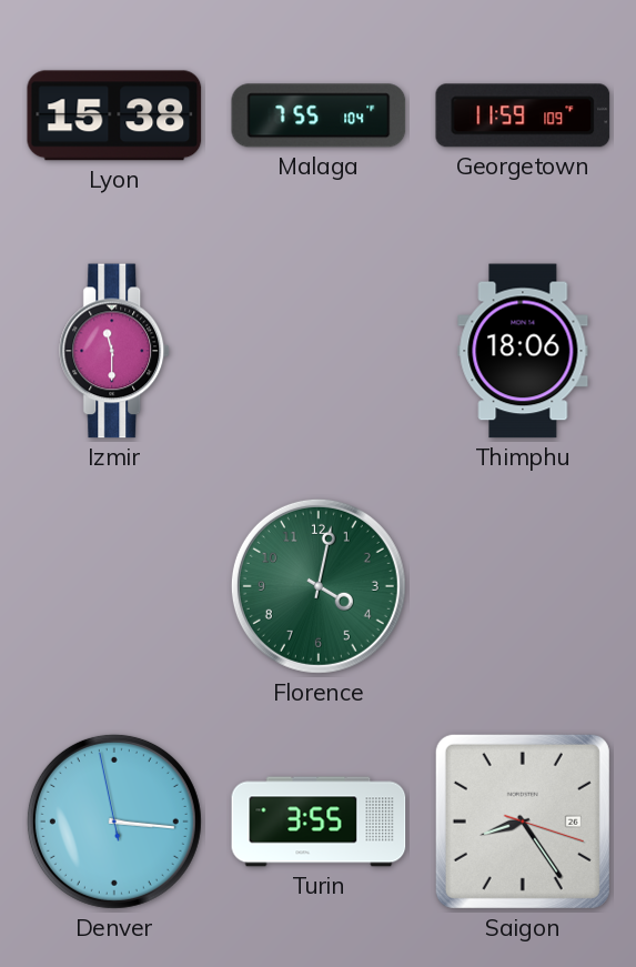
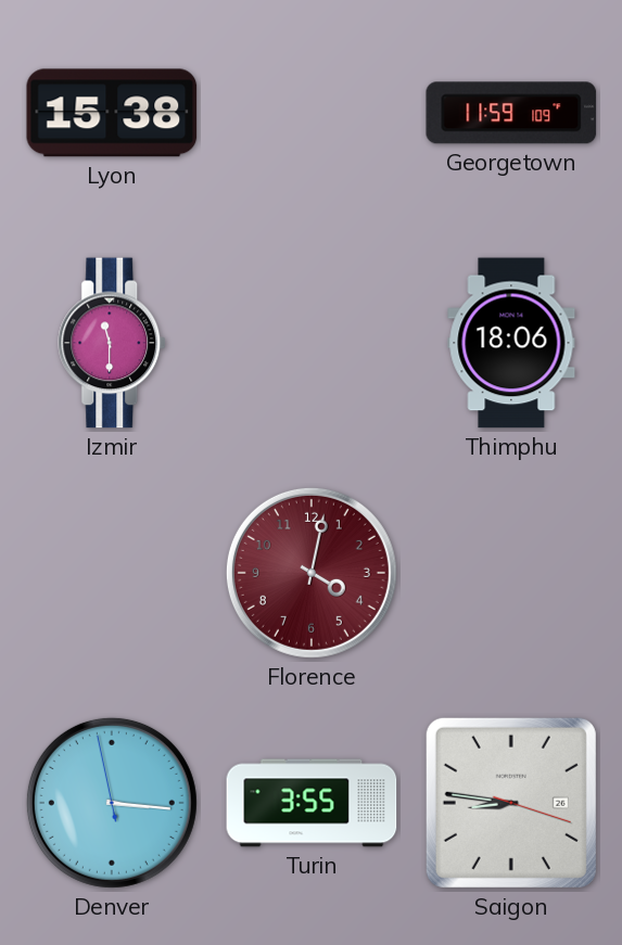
Malaga: 7:55 -> none
Florence dial: green -> burgundy
Saigon: 8:24 -> 8:46
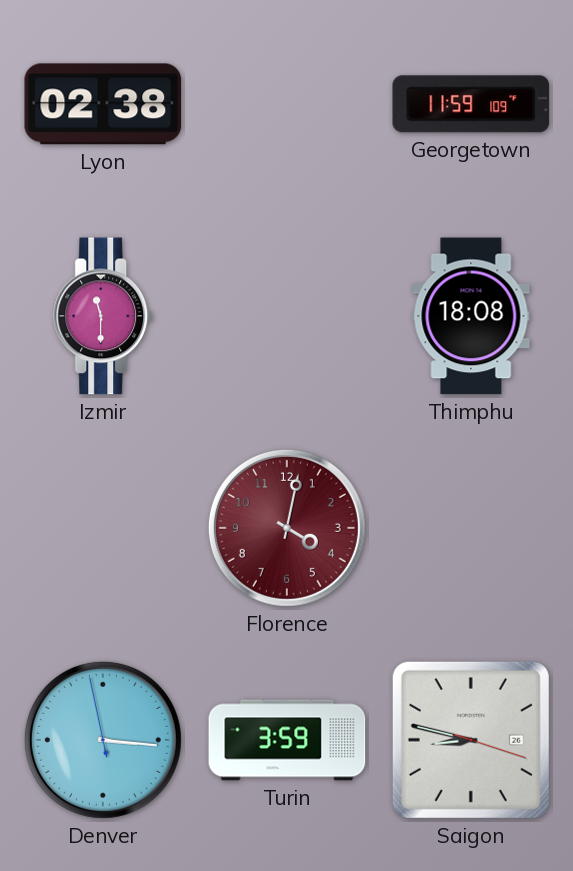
Lyon: 15:38 -> 02:38
Thimphu: 18:06 -> 18:08
Turin: 3:55 -> 3:59
Saigon: 8:46 -> 8:47
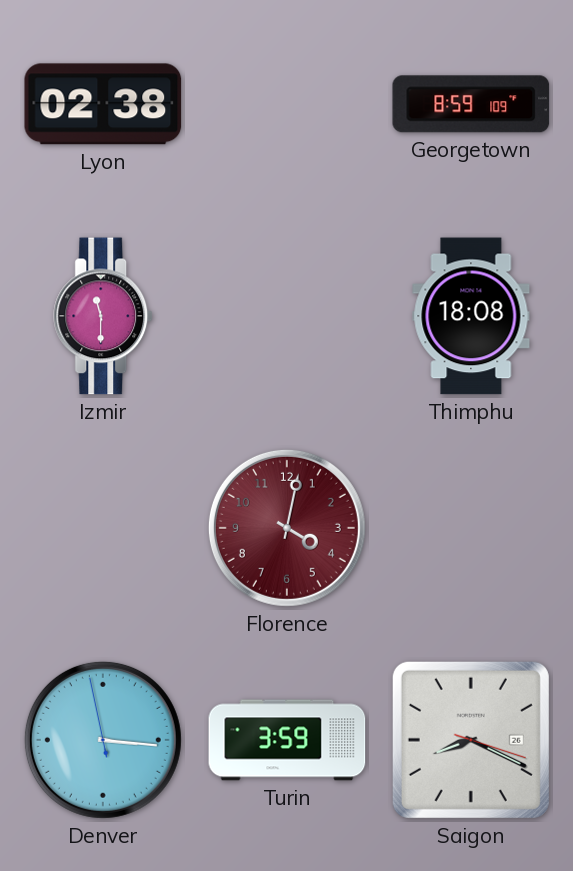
Georgetown: 11:59 -> 8:59
Saigon: 8:47 -> 8:19
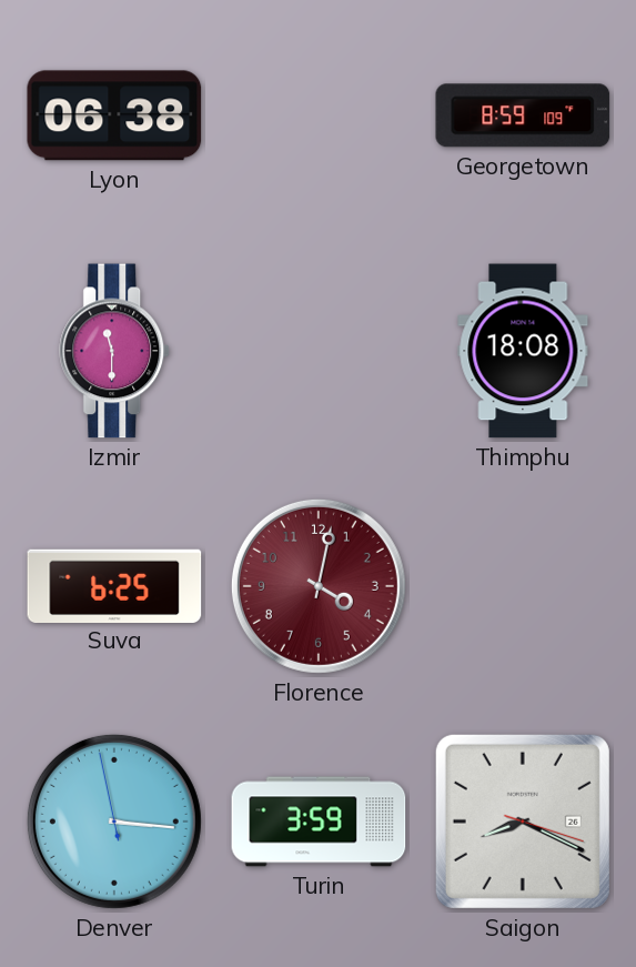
Lyon: 02:38 -> 06:38
Suva: none -> 6:25
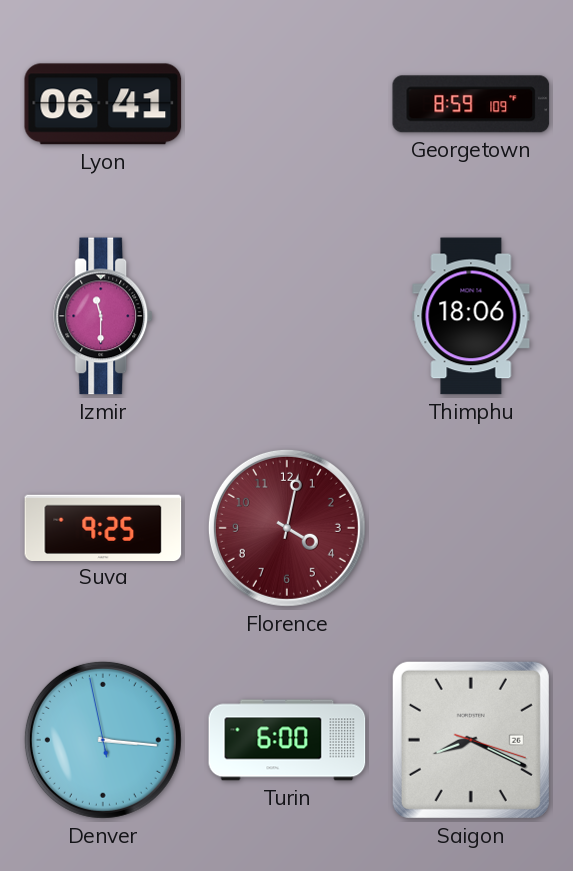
Lyon: 06:38 -> 06:41
Thimphu: 18:08 -> 18:06
Suva: 6:25 -> 9:25
Turin: 3:59 -> 6:00
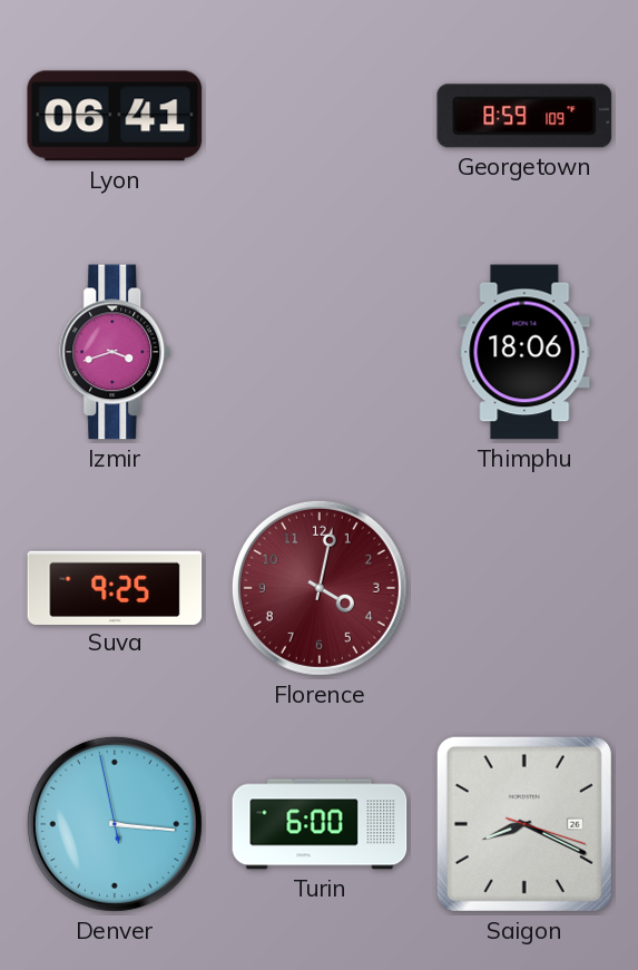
Izmir: 11:30 -> 3:42
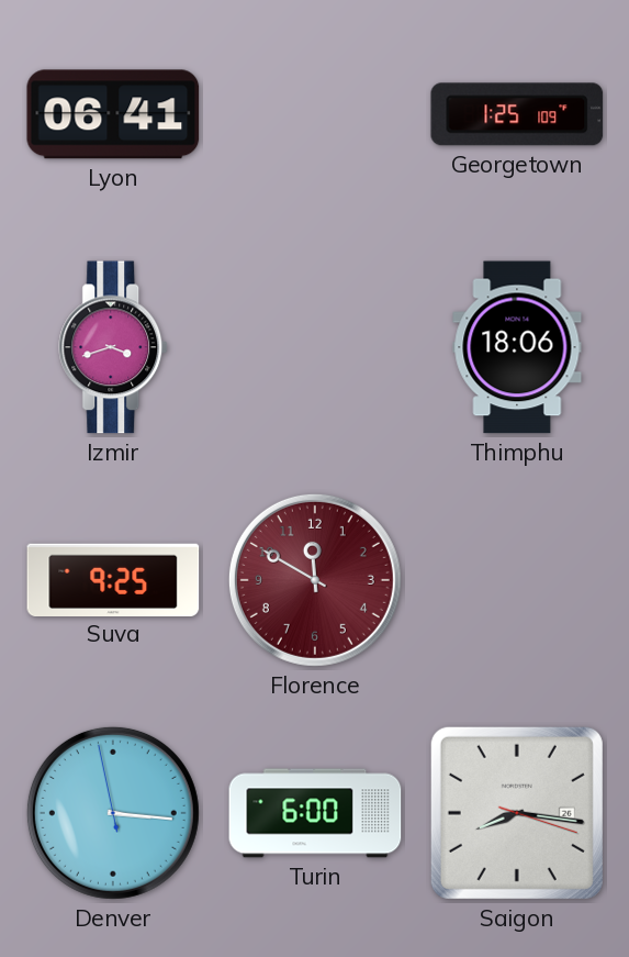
Georgetown: 8:59 -> 1:25
Florence: 4:02 -> 11:50
Saigon: 8:19 -> 8:16
